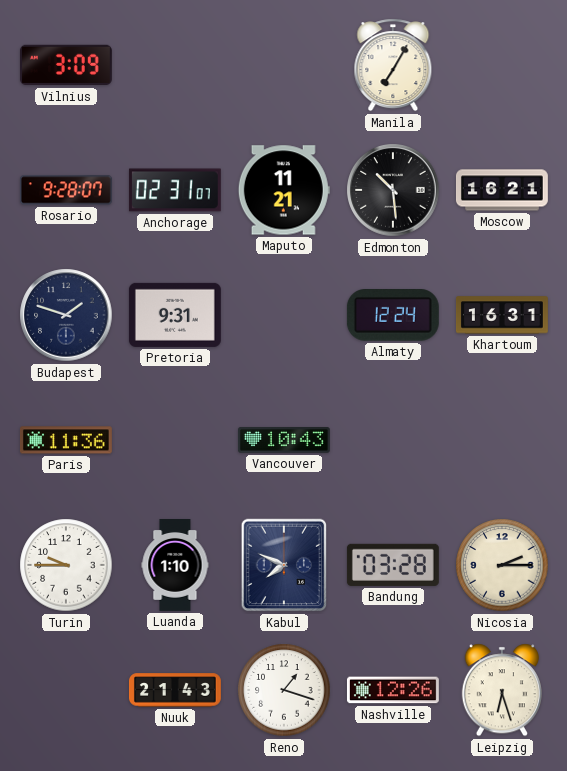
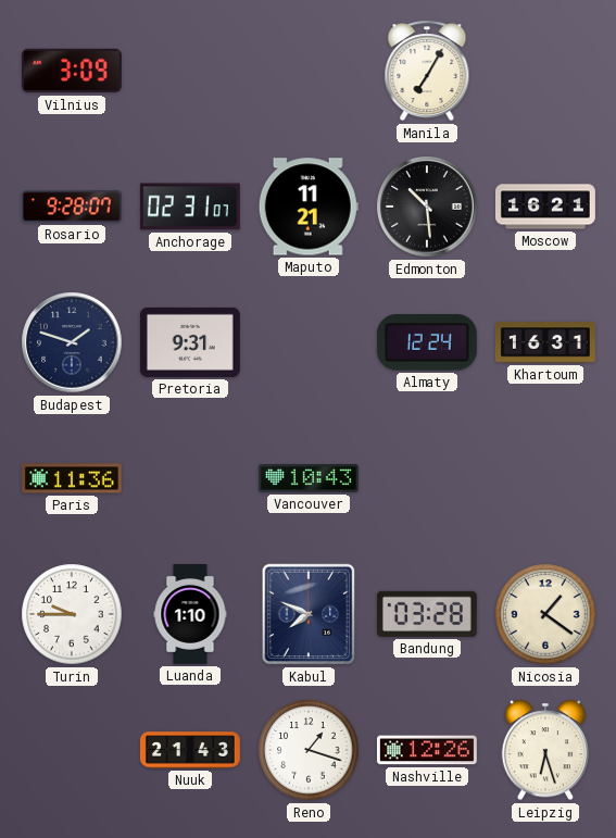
Nicosia: 2:15 -> 1:21
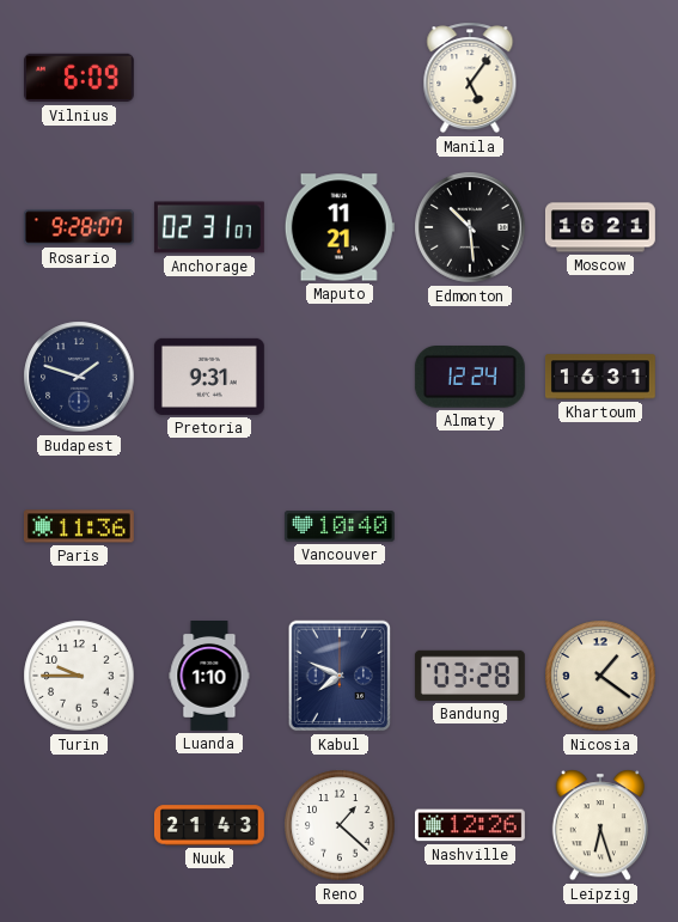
Vilnius: 3:09 -> 6:09
Manila: 7:05 -> 5:06
Vancouver: 10:43 -> 10:40
Reno: 1:18 -> 1:22
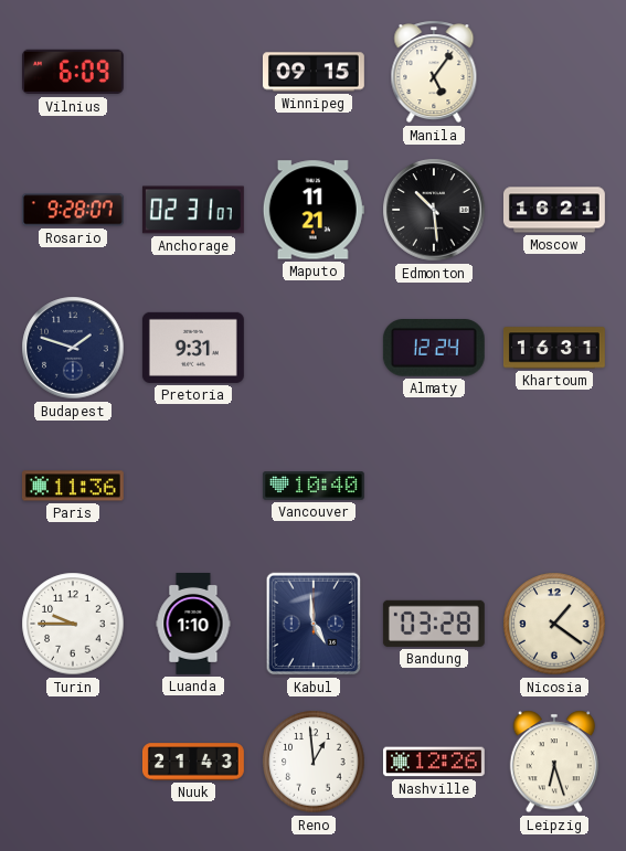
Winnipeg: none -> 09:15
Kabul: 7:49 -> 4:59
Reno: 1:22 -> 12:59
